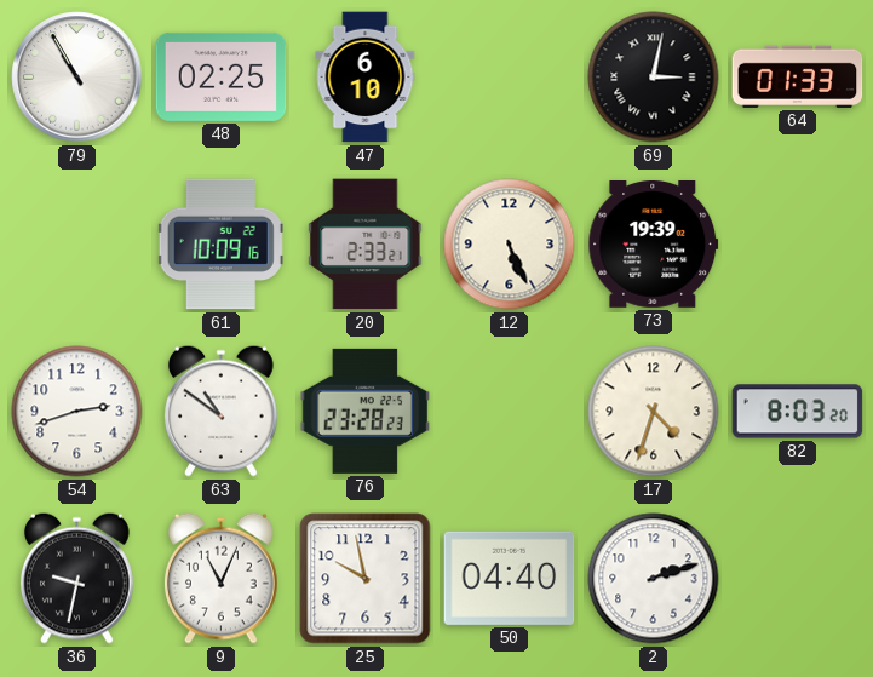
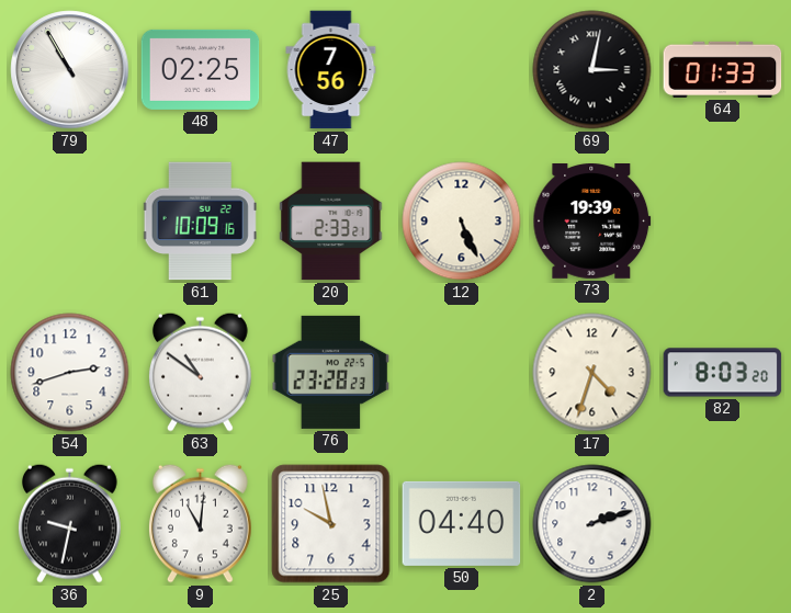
47: 6:10 -> 7:56
9: 11:04 -> 11:01
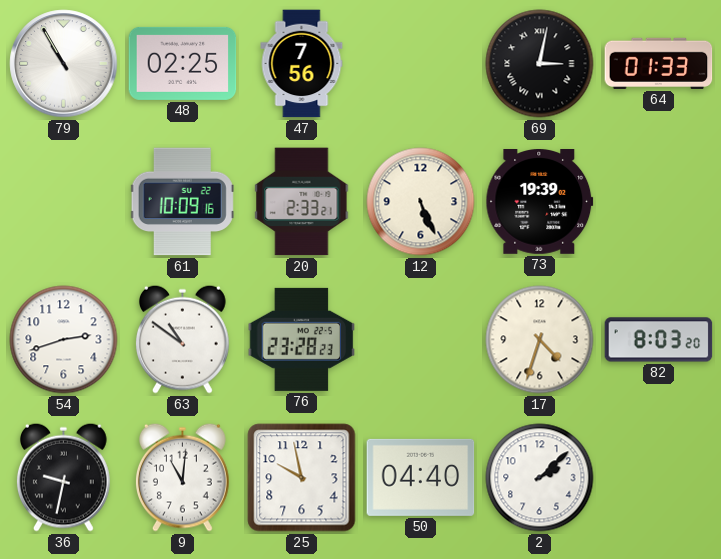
2: 2:12 -> 2:08
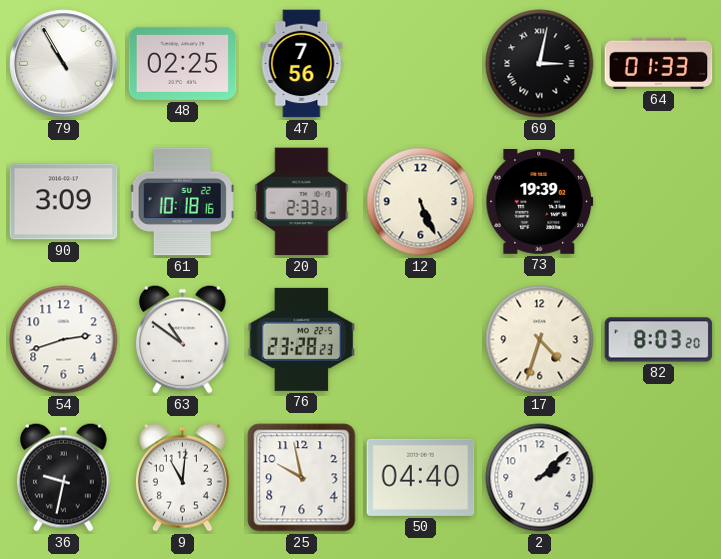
90: none -> 3:09
61: 10:09 -> 10:18
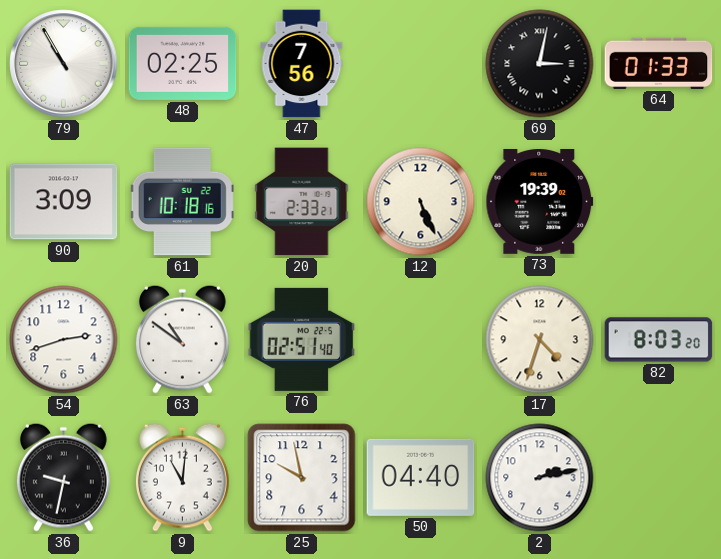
76: 23:28 -> 02:51
2: 2:08 -> 2:13
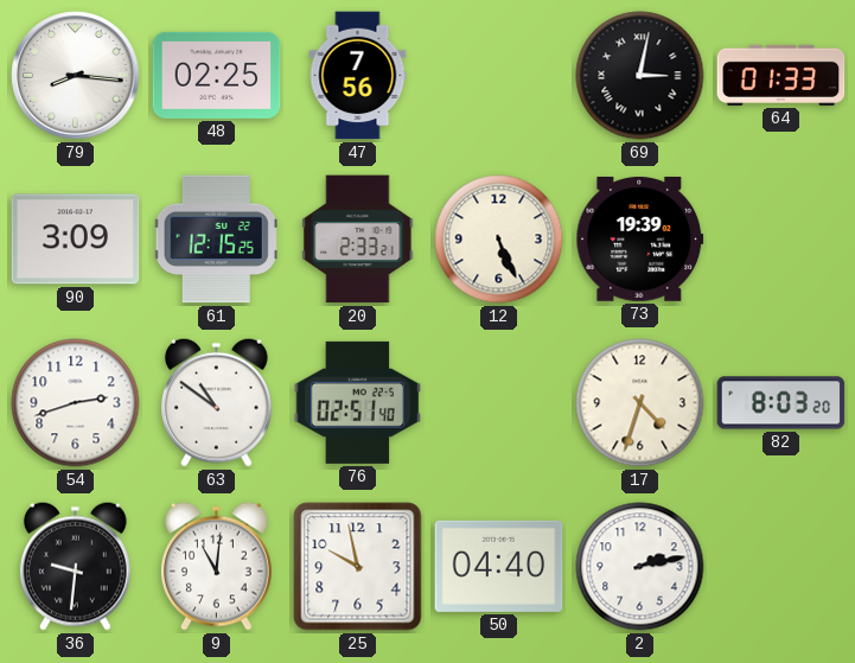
79: 10:55 -> 8:16
61: 10:18 -> 12:15
36: 9:32 -> 9:31
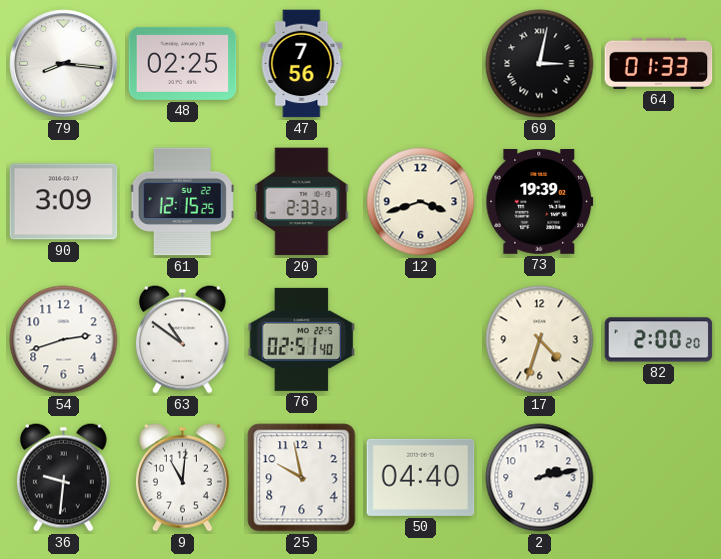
12: 5:26 -> 3:42
82: 8:03 -> 2:00
